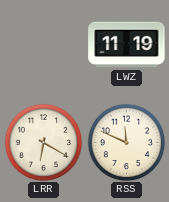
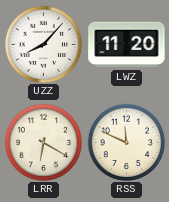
UZZ: none -> 8:07
LWZ: 11:19 -> 11:20
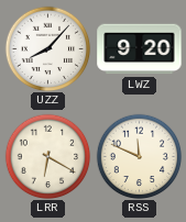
LWZ: 11:20 -> 9:20
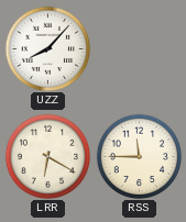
LWZ: 9:20 -> none
RSS: 11:49 -> 11:45
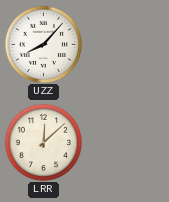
LRR: 6:20 -> 12:08
RSS: 11:45 -> none
